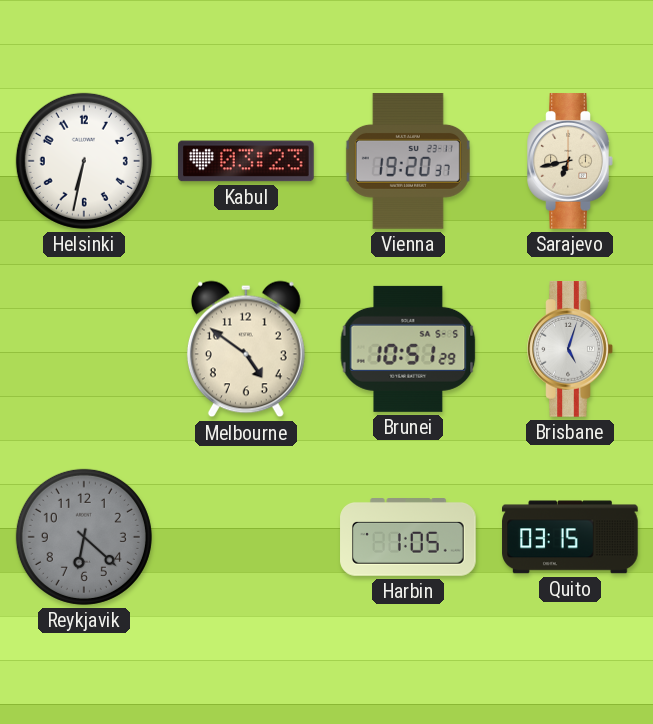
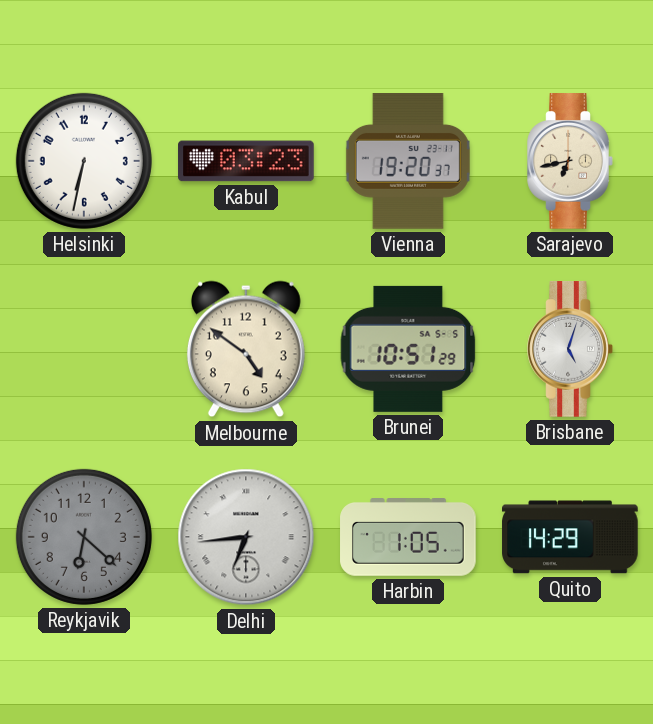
Delhi: none -> 6:44
Quito: 03:15 -> 14:29
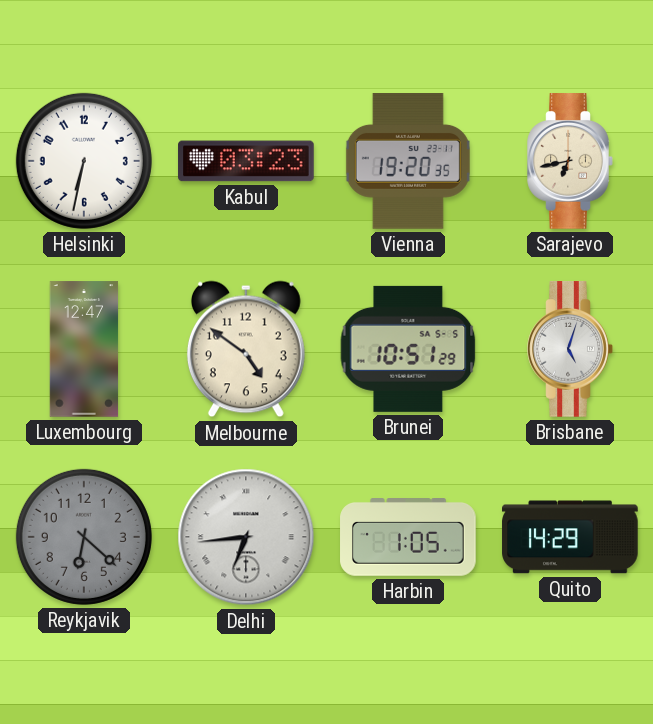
Vienna: 19:20:37 -> 19:20:35
Luxembourg: none -> 12:47
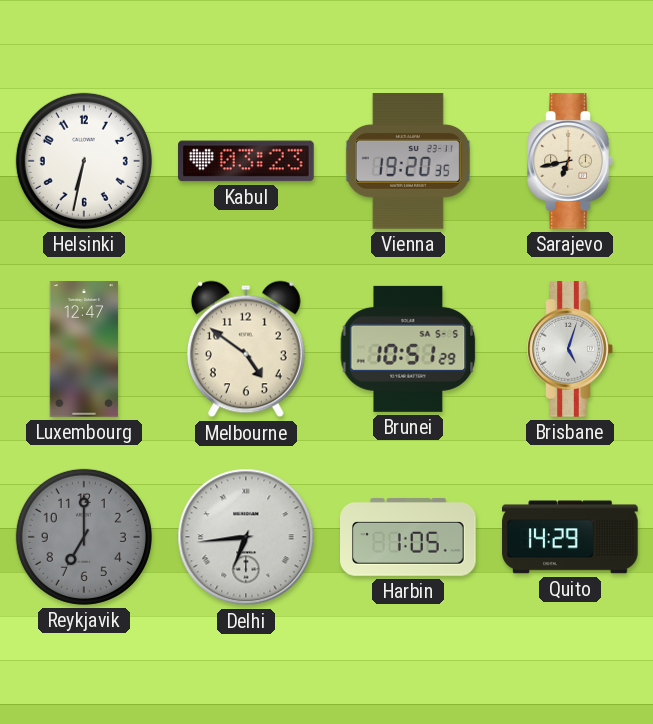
Reykjavik: 6:22 -> 7:00
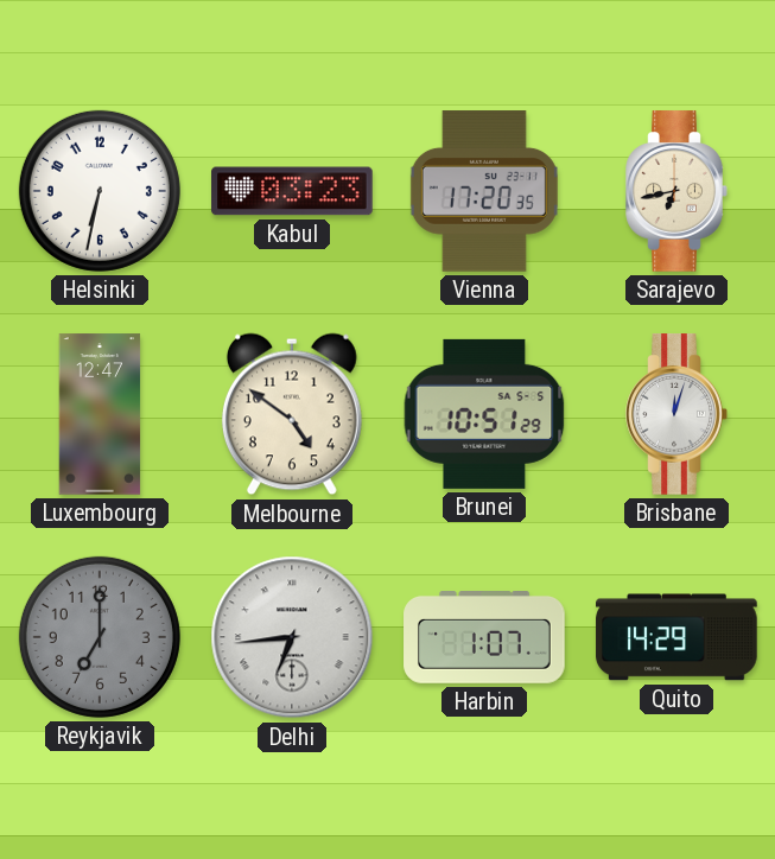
Vienna: 19:20 -> 17:20
Brisbane: 5:03 -> 12:03
Harbin: 1:05 -> 1:07
